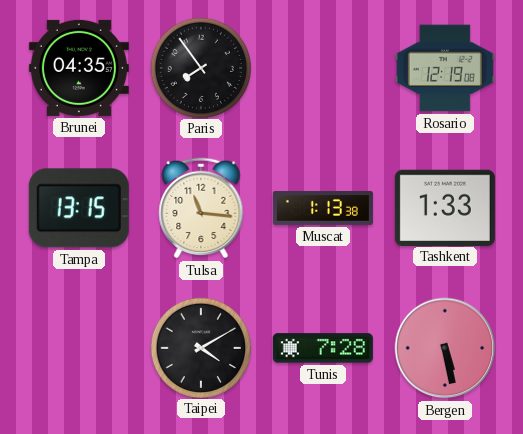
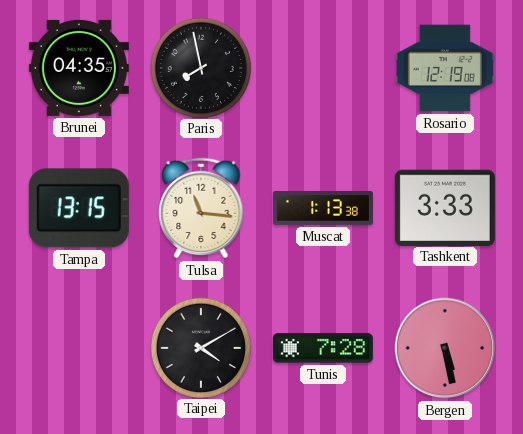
Paris: 7:54 -> 7:58
Tashkent: 1:33 -> 3:33
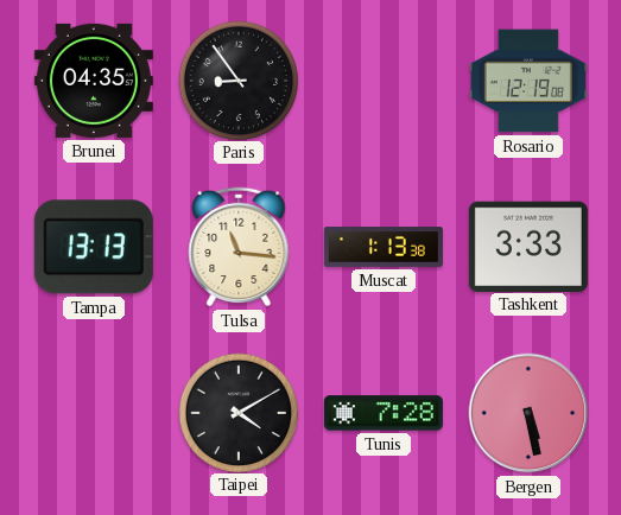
Paris: 7:58 -> 8:54
Tampa: 13:15 -> 13:13
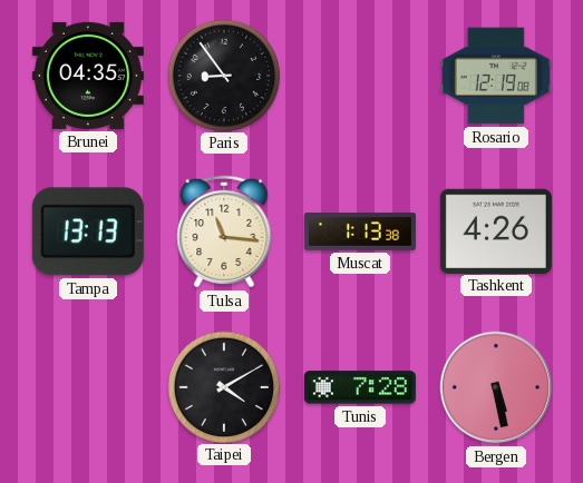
Tashkent: 3:33 -> 4:26
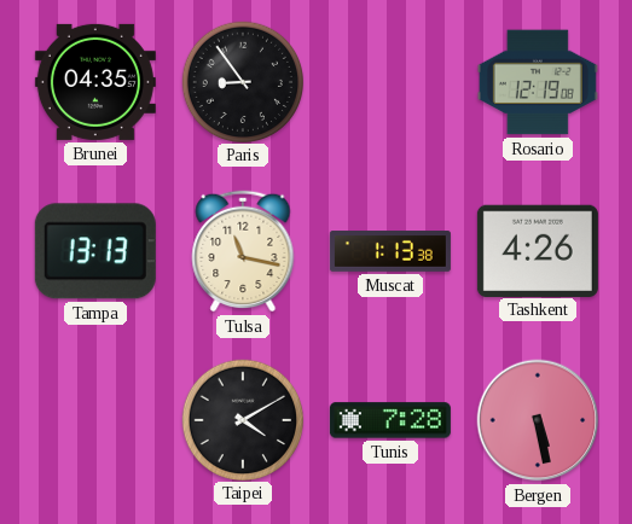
Tulsa: 11:16 -> 11:17
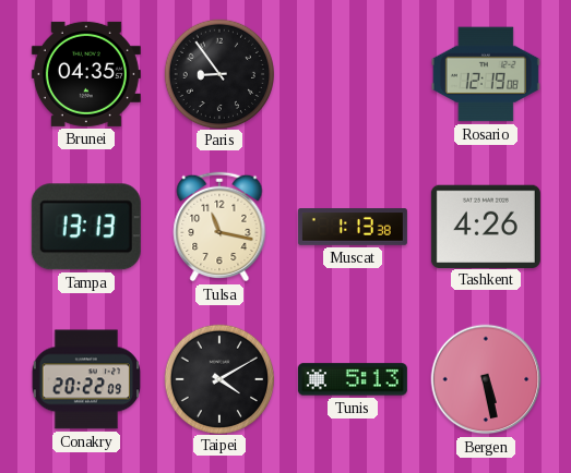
Conakry: none -> 20:22
Tunis: 7:28 -> 5:13
